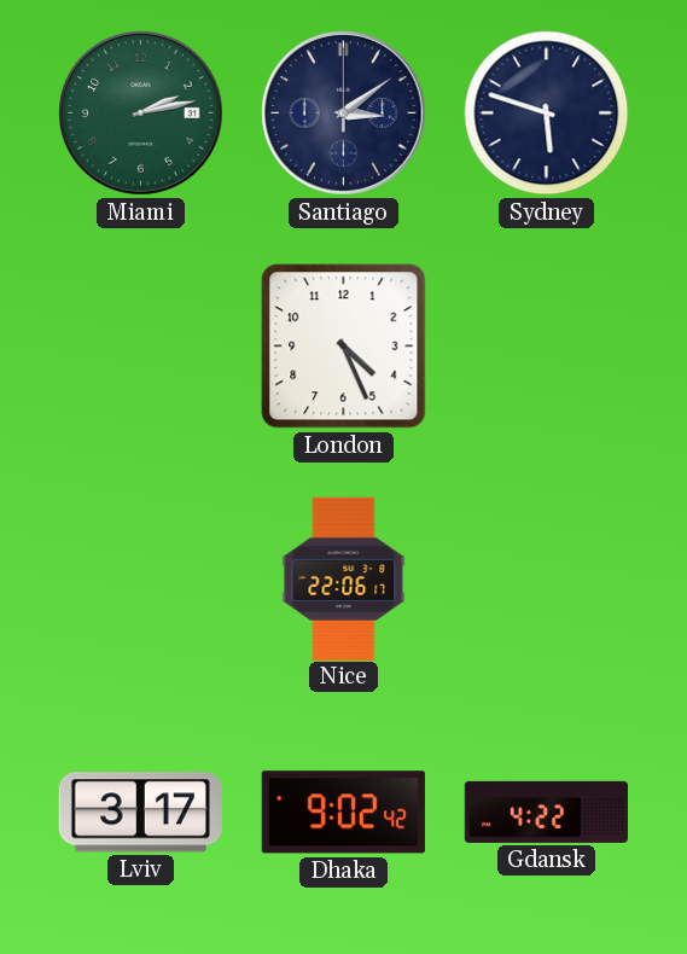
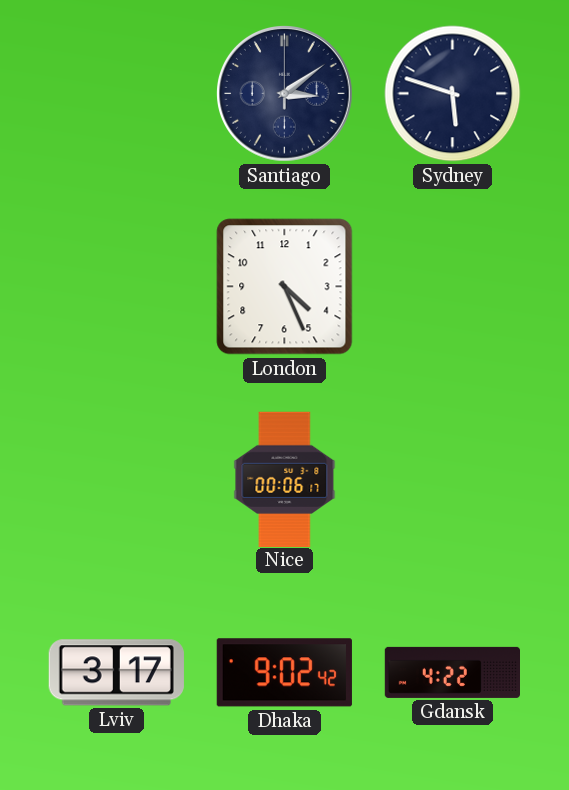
Miami: 2:13 -> none
Nice: 22:06 -> 00:06
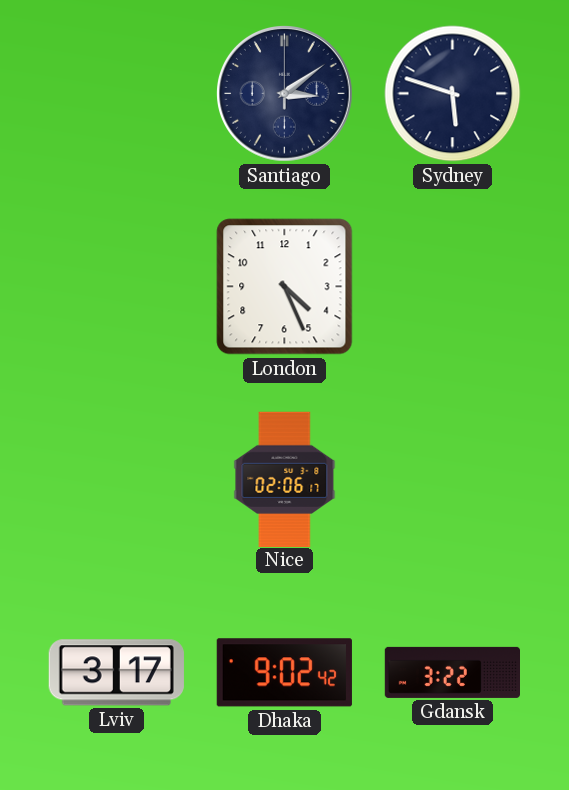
Nice: 00:06 -> 02:06
Gdansk: 4:22 -> 3:22
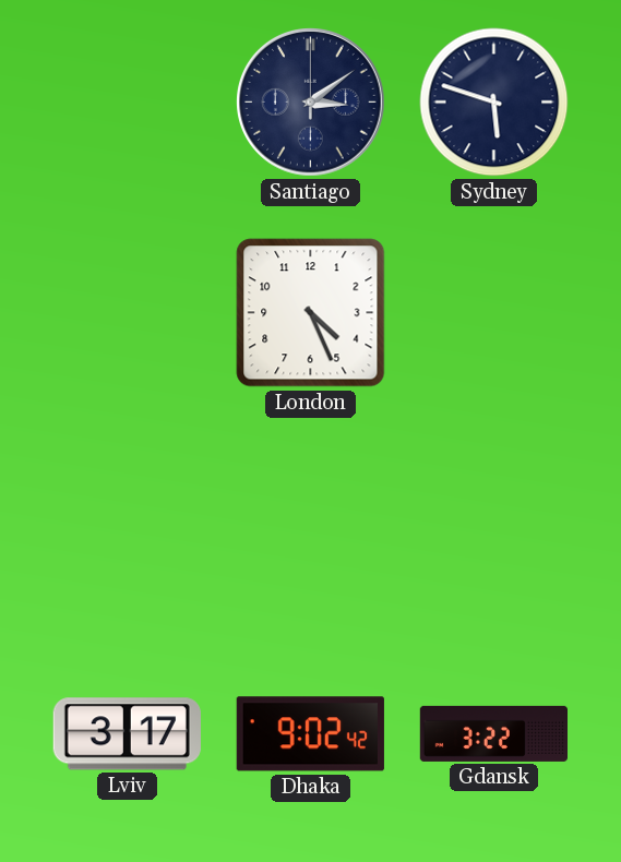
Nice: 02:06 -> none
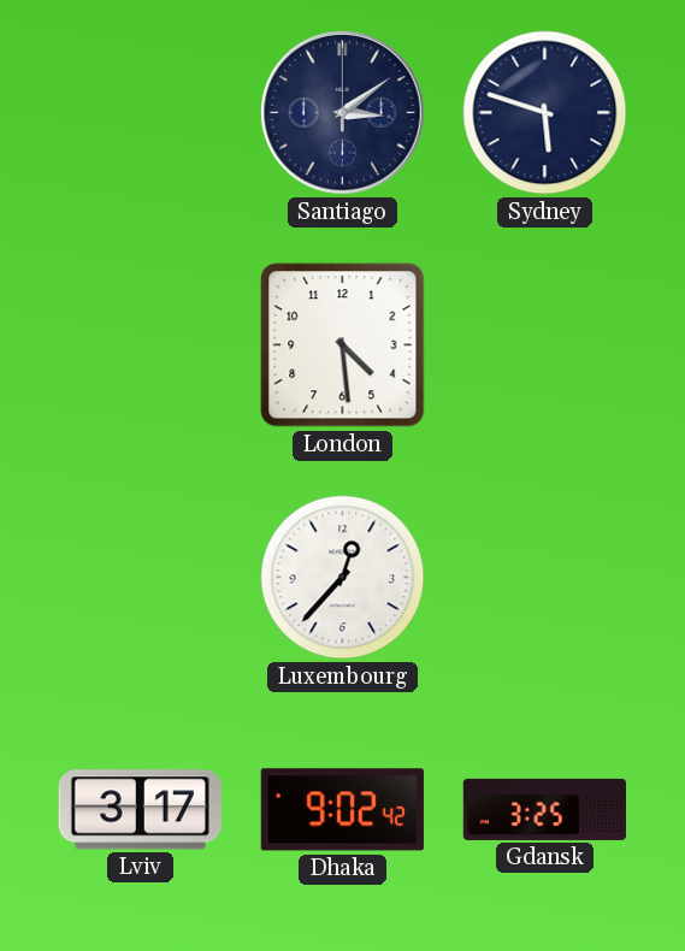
London: 4:26 -> 4:29
Luxembourg: none -> 12:37
Gdansk: 3:22 -> 3:25
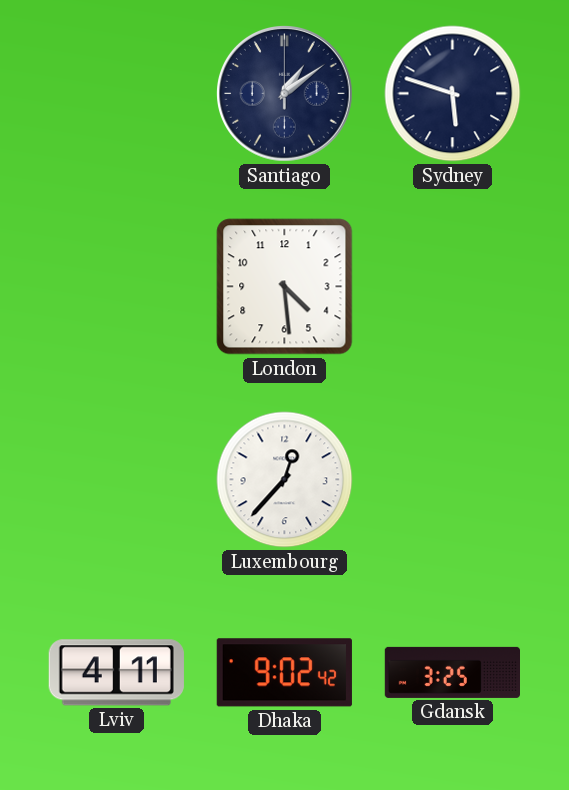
Santiago: 3:09 -> 1:09
Lviv: 3:17 -> 4:11
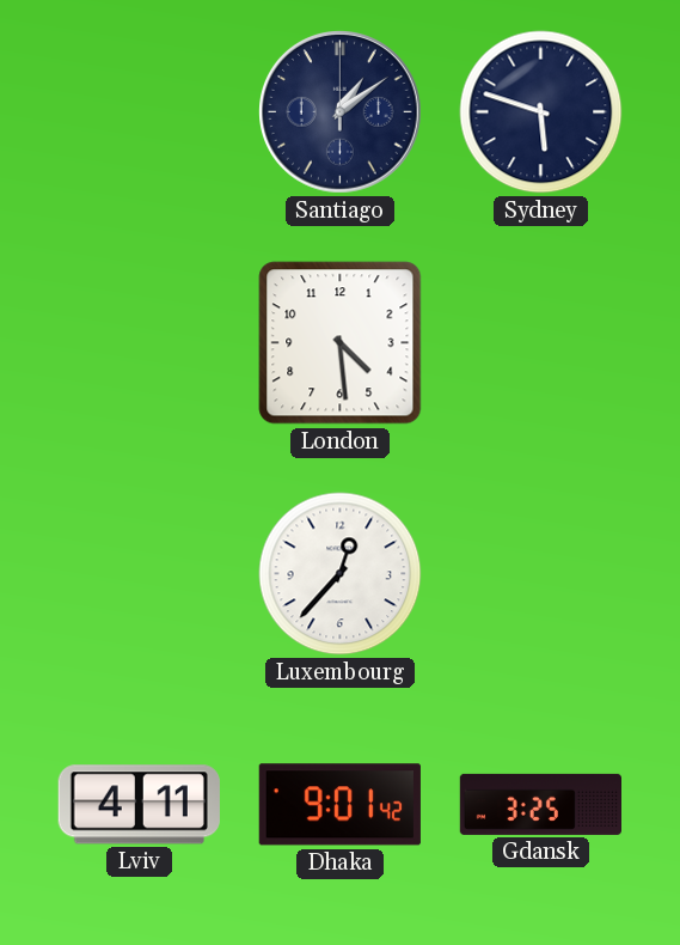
Dhaka: 9:02 -> 9:01
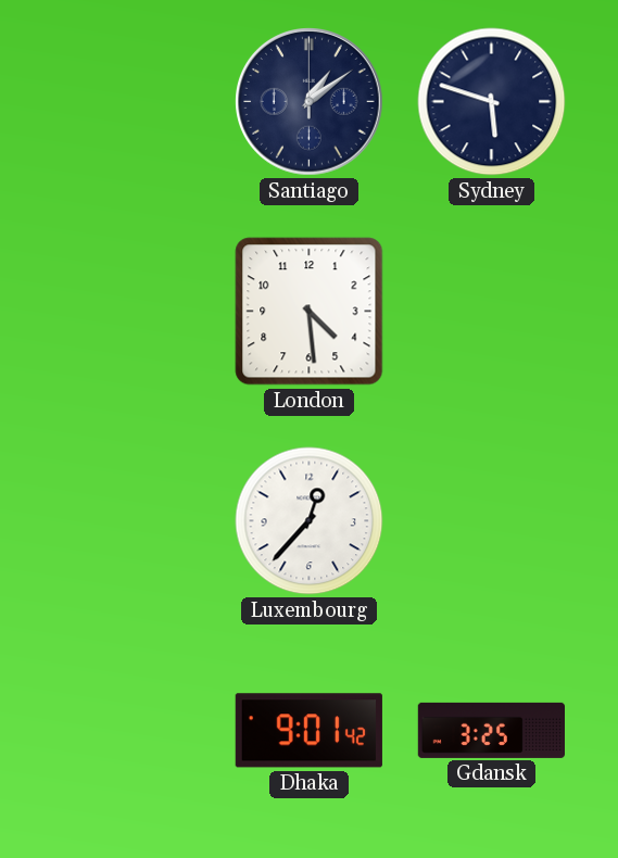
Lviv: 4:11 -> none
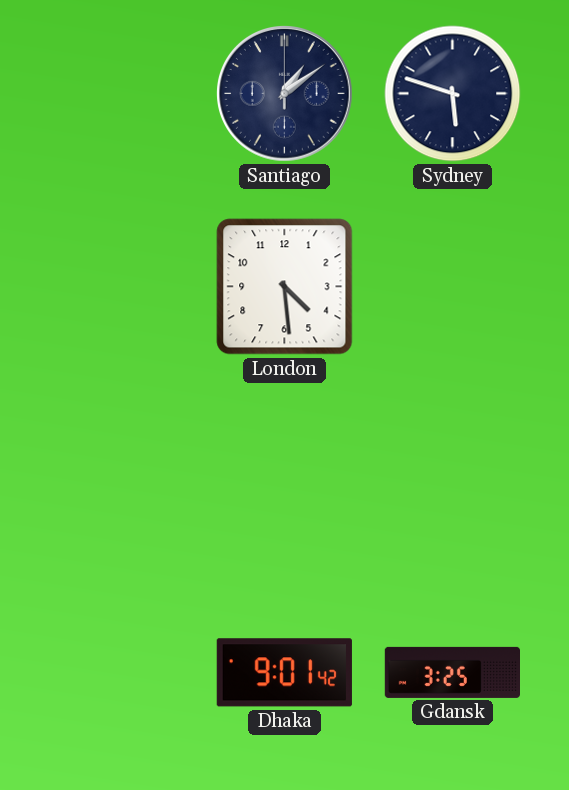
Luxembourg: 12:37 -> none
